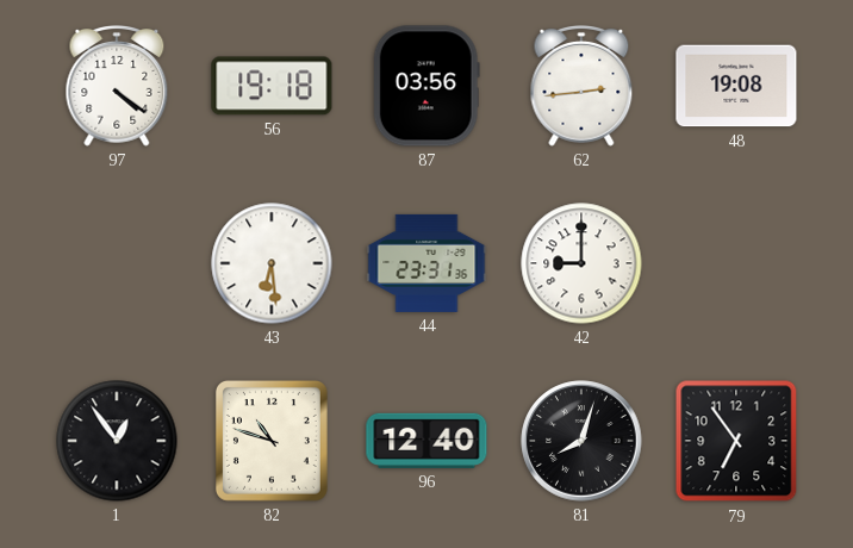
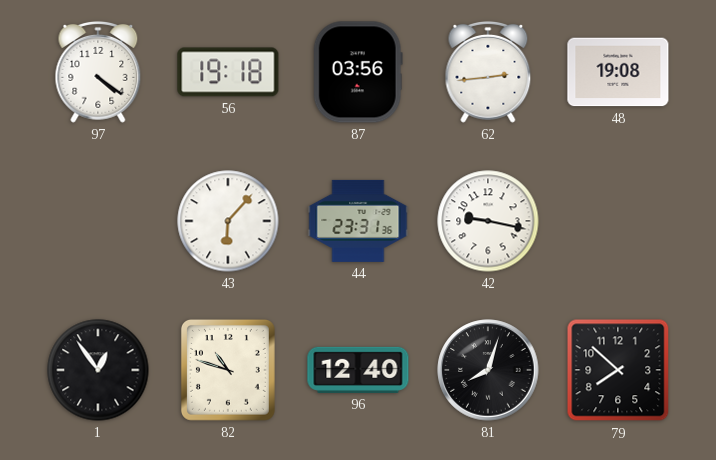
43: 6:29 -> 6:07
42: 9:00 -> 9:17
79: 6:54 -> 7:52
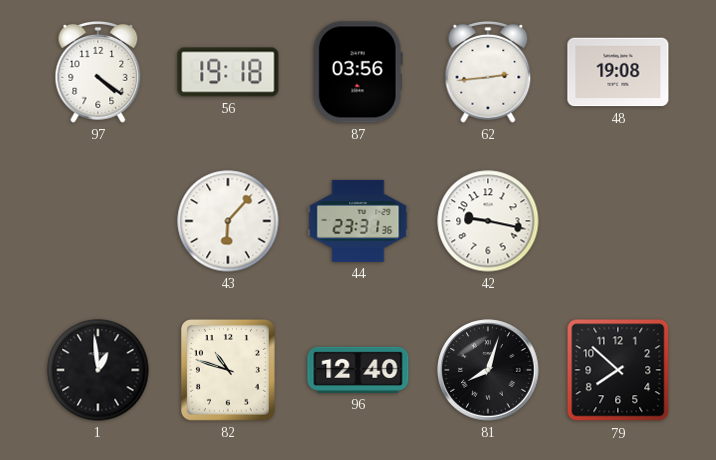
1: 12:54 -> 12:59
